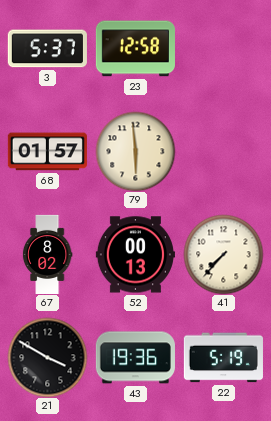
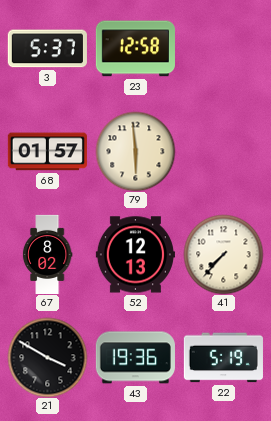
52: 00:13 -> 12:13
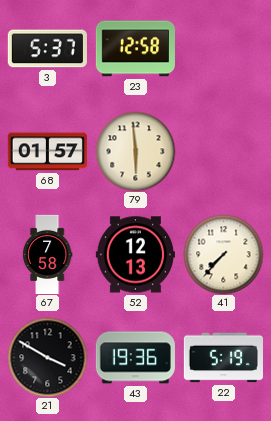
67: 8:02 -> 7:58
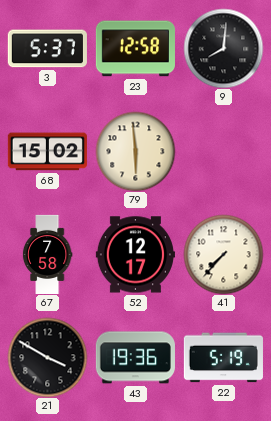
9: none -> 8:01
68: 01:57 -> 15:02
52: 12:13 -> 12:17
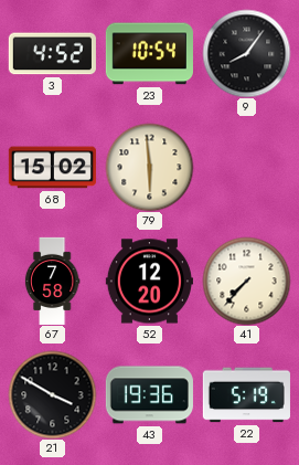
3: 5:37 -> 4:52
23: 12:58 -> 10:54
9: 8:01 -> 8:06
52: 12:17 -> 12:20
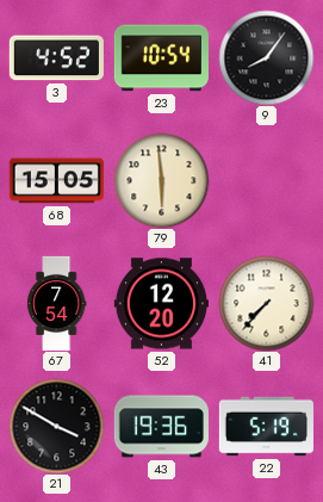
68: 15:02 -> 15:05
67: 7:58 -> 7:54
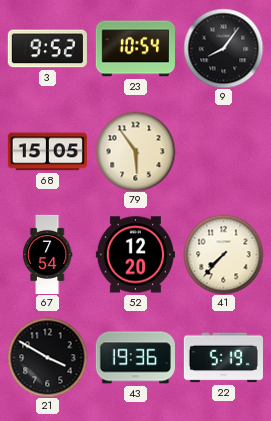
3: 4:52 -> 9:52
79: 5:59 -> 5:54
